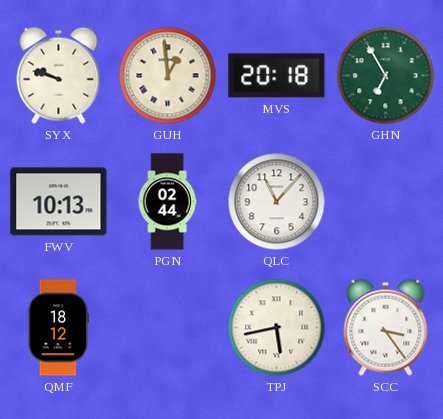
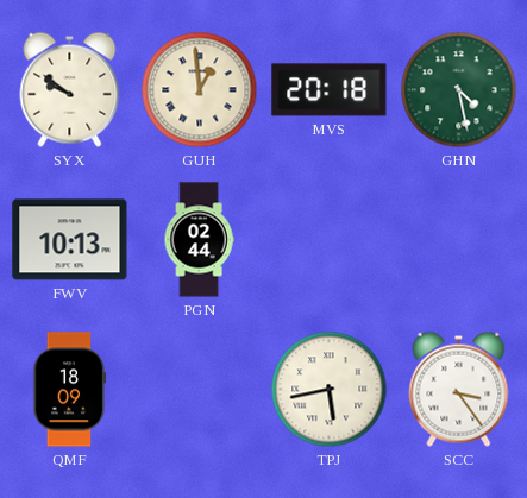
SYX: 9:48 -> 9:51
GHN: 6:55 -> 4:28
QLC: 11:07 -> none
QMF: 18:12 -> 18:09
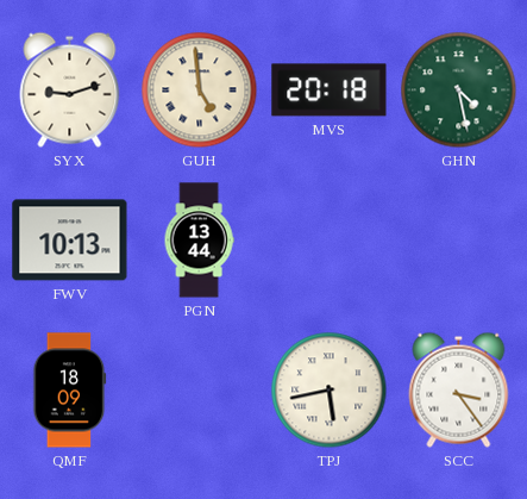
SYX: 9:51 -> 9:12
GUH: 12:59 -> 4:59
PGN: 02:44 -> 13:44
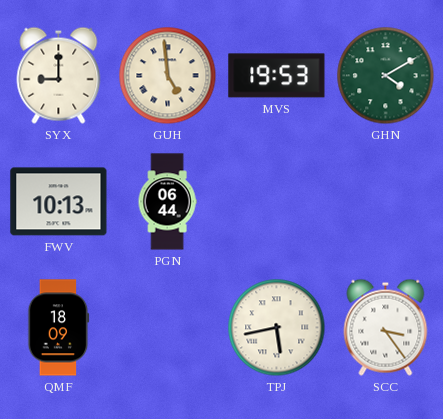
SYX: 9:12 -> 9:00
MVS: 20:18 -> 19:53
GHN: 4:28 -> 4:10
PGN: 13:44 -> 06:44
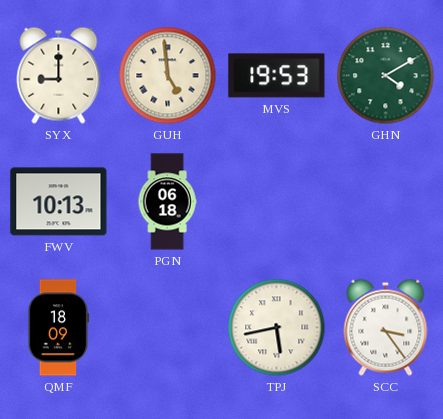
PGN: 06:44 -> 06:18
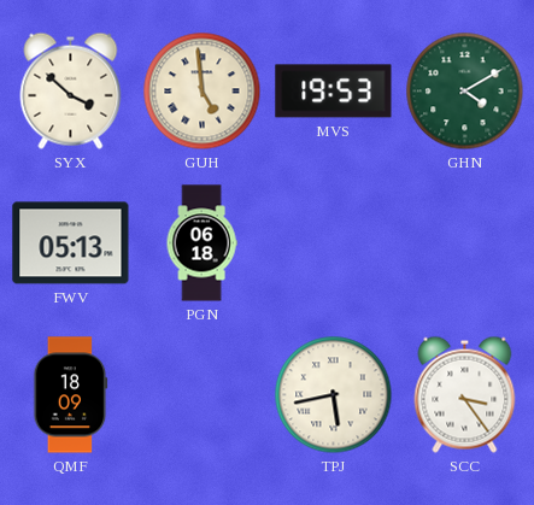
SYX: 9:00 -> 3:52
FWV: 10:13 -> 05:13
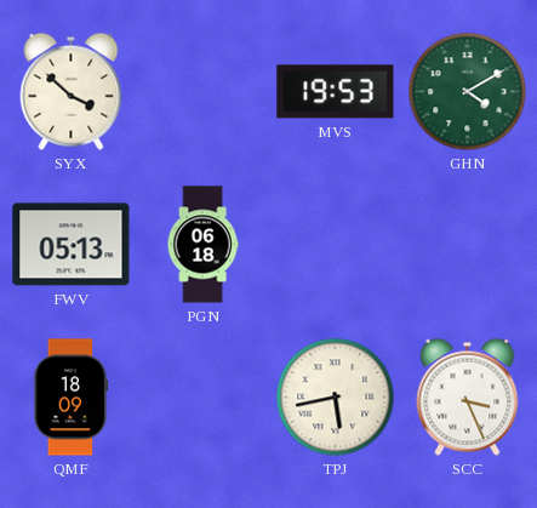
GUH: 4:59 -> none
SCC: 3:24 -> 3:26
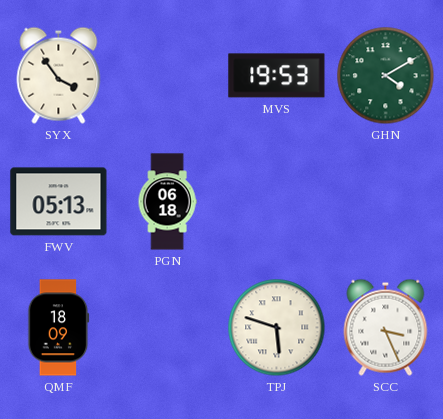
SYX: 3:52 -> 3:54
TPJ: 5:43 -> 5:48
